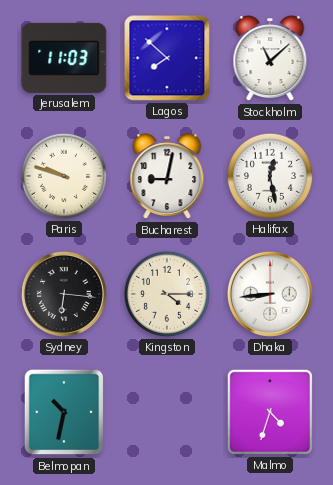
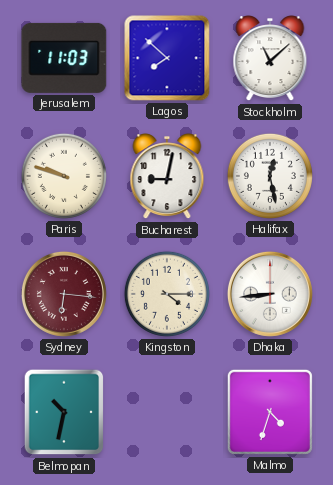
Sydney dial: black -> burgundy
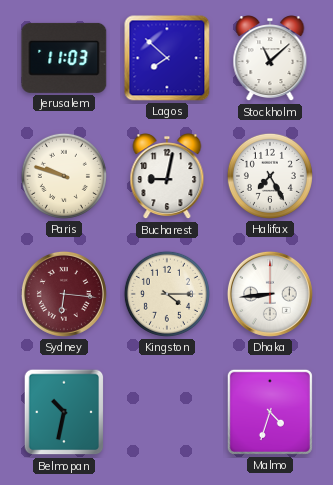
Halifax: 12:28 -> 7:25
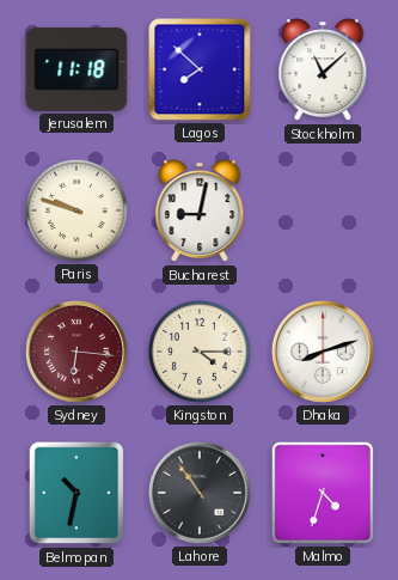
Jerusalem: 11:03 -> 11:18
Halifax: 7:25 -> none
Dhaka: 8:44 -> 8:12
Lahore: none -> 10:54
